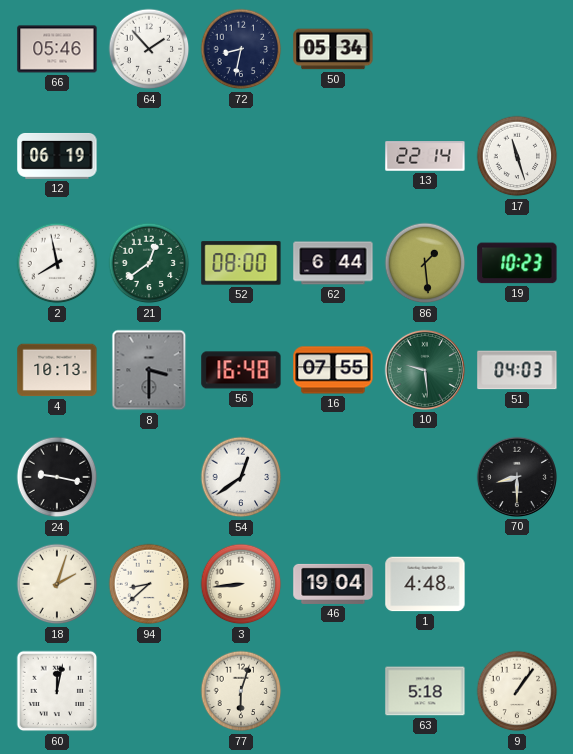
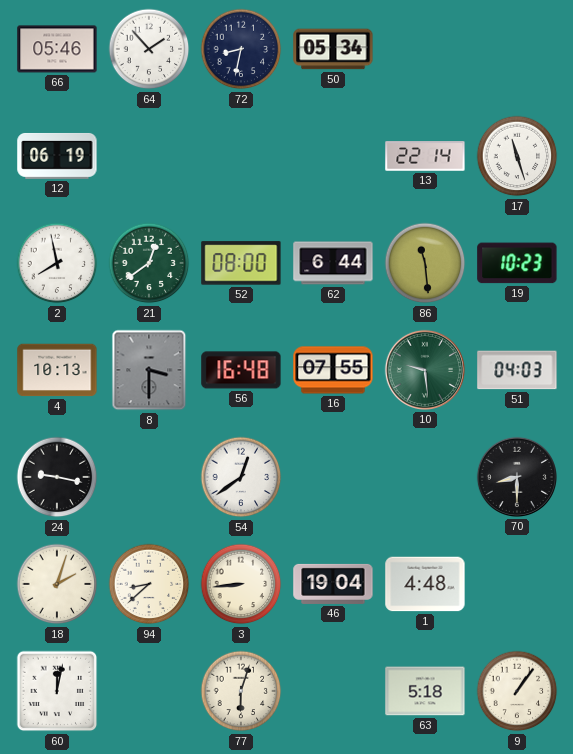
86: 1:29 -> 11:29
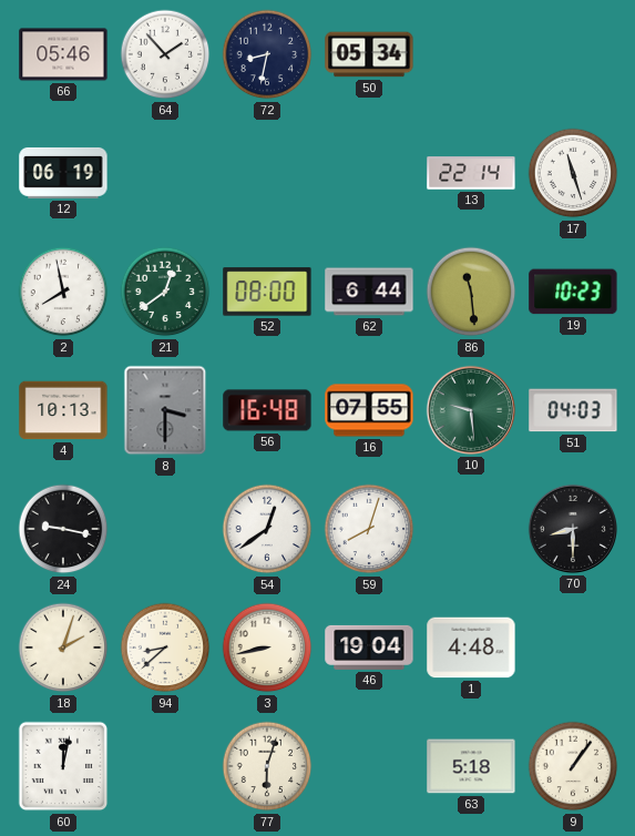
59: none -> 8:03
3: 8:44 -> 8:43
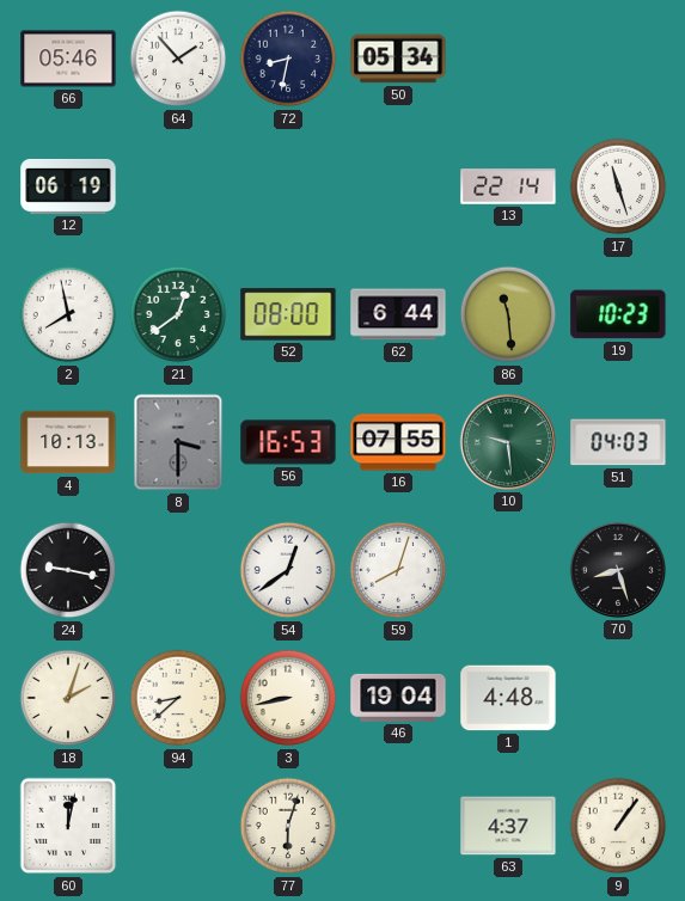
56: 16:48 -> 16:53
70: 8:30 -> 8:27
63: 5:18 -> 4:37
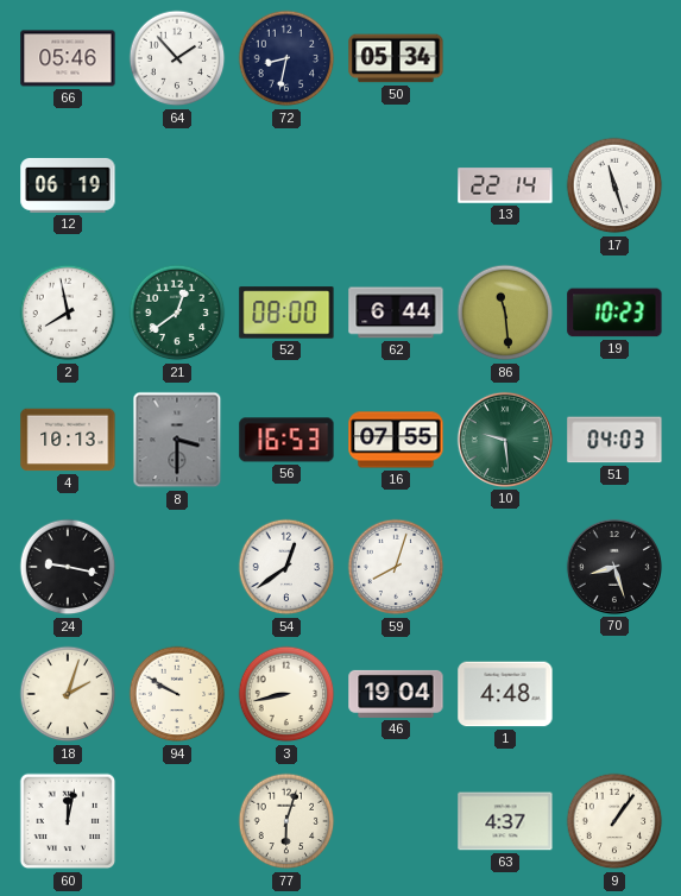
94: 8:38 -> 9:50
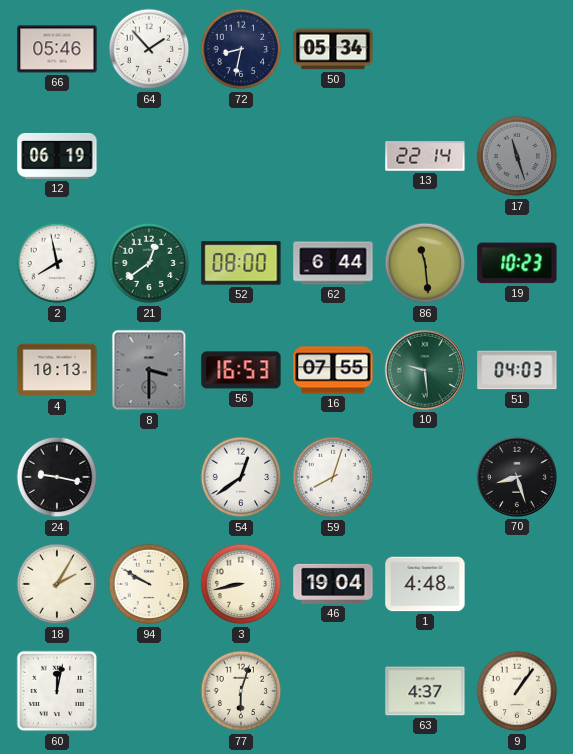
17 dial: white -> grey
18: 2:03 -> 2:05
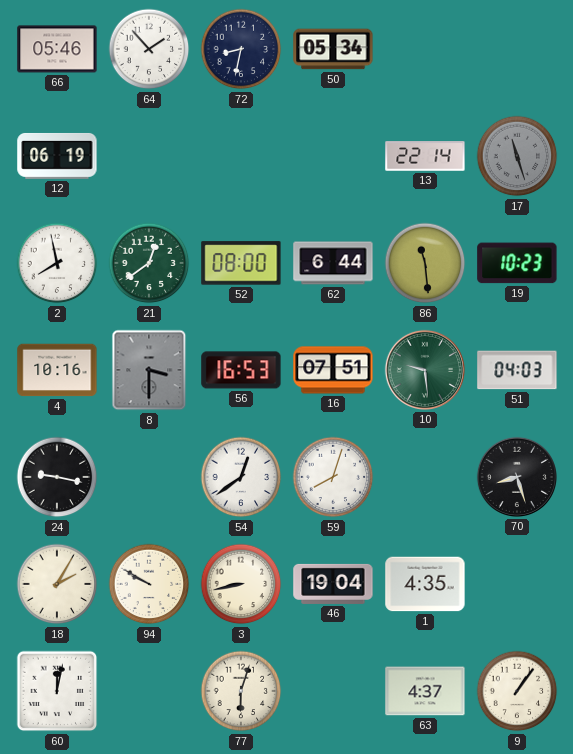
4: 10:13 -> 10:16
16: 07:55 -> 07:51
1: 4:48 -> 4:35
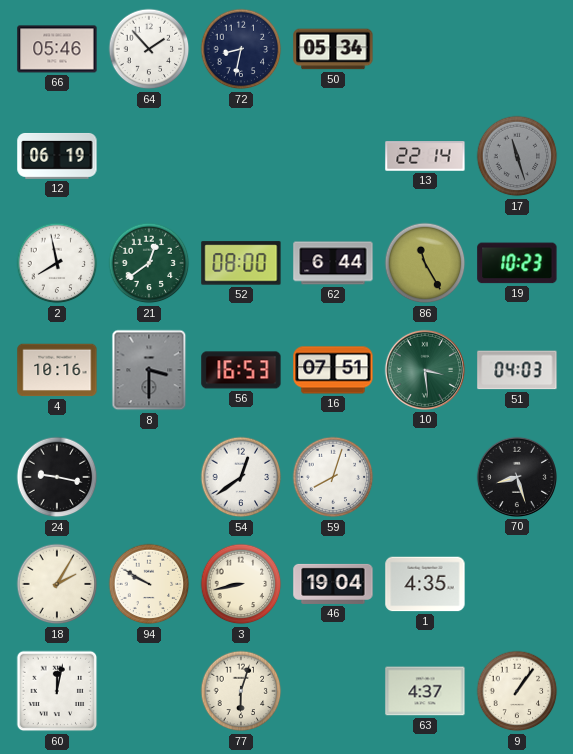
86: 11:29 -> 11:25
10: 9:29 -> 3:29
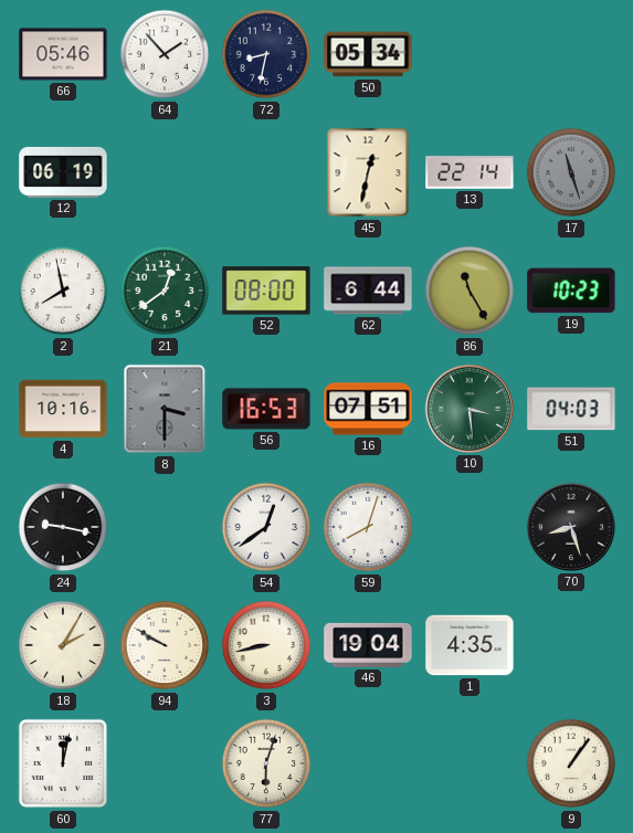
45: none -> 12:32
63: 4:37 -> none
